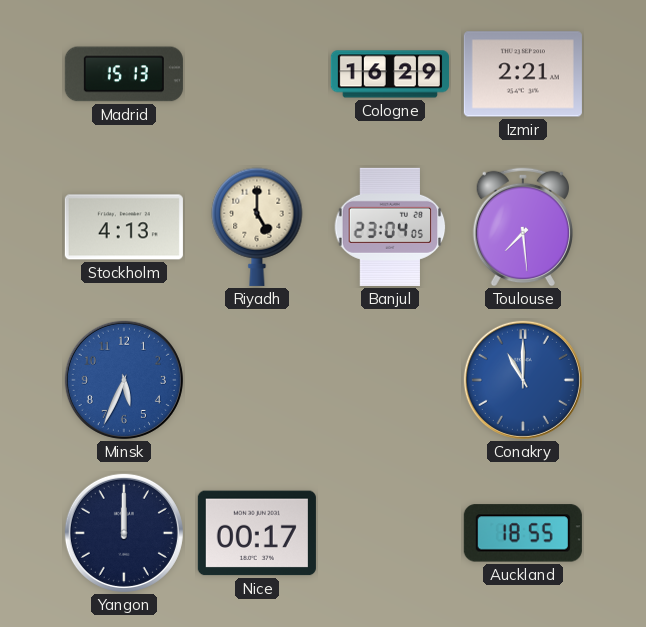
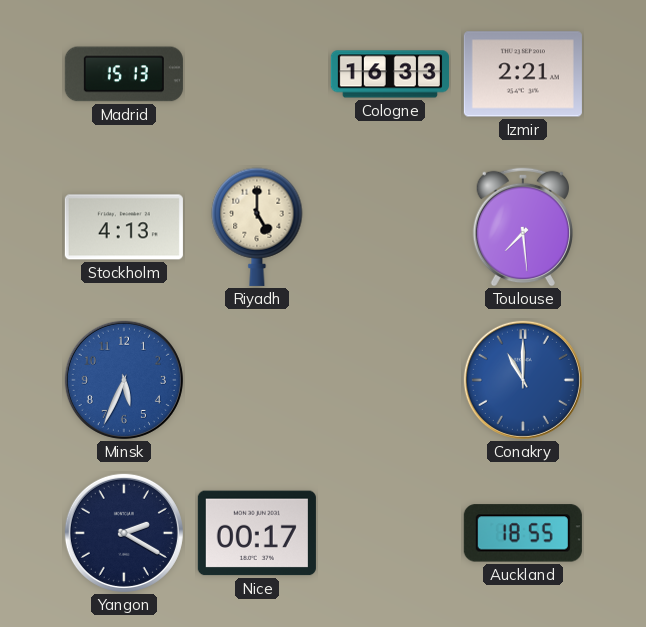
Cologne: 16:29 -> 16:33
Banjul: 23:04 -> none
Yangon: 12:00 -> 2:20
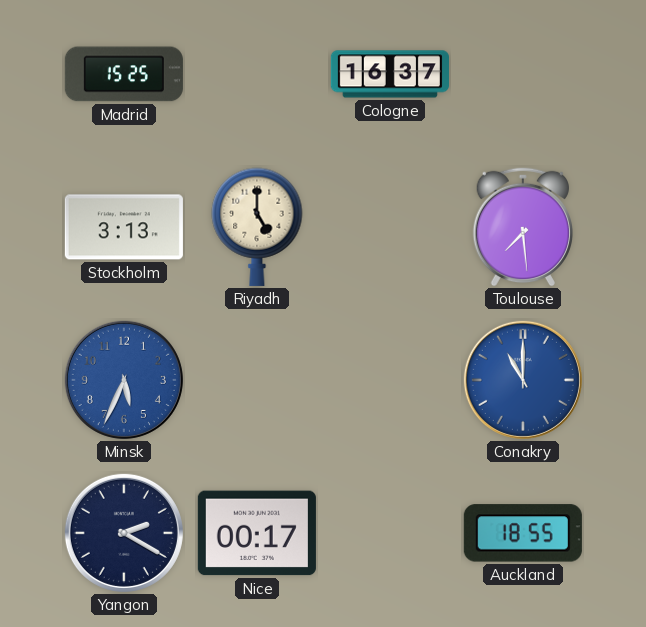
Madrid: 15:13 -> 15:25
Cologne: 16:33 -> 16:37
Izmir: 2:21 -> none
Stockholm: 4:13 -> 3:13
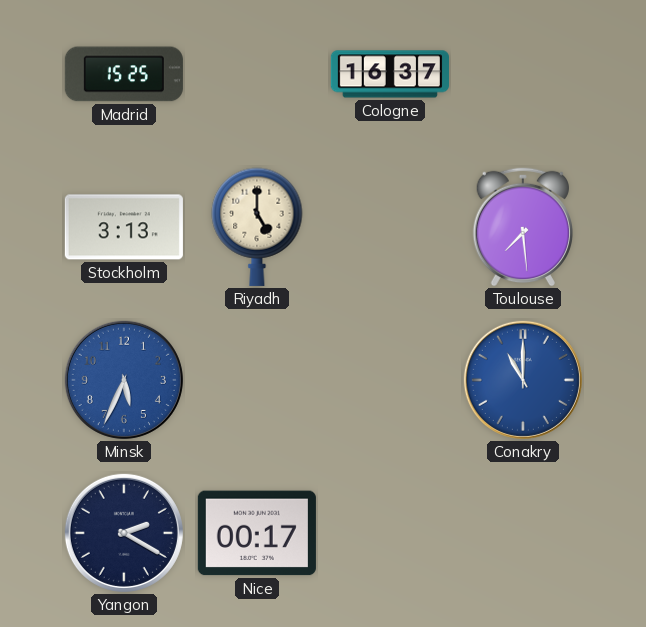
Auckland: 18:55 -> none
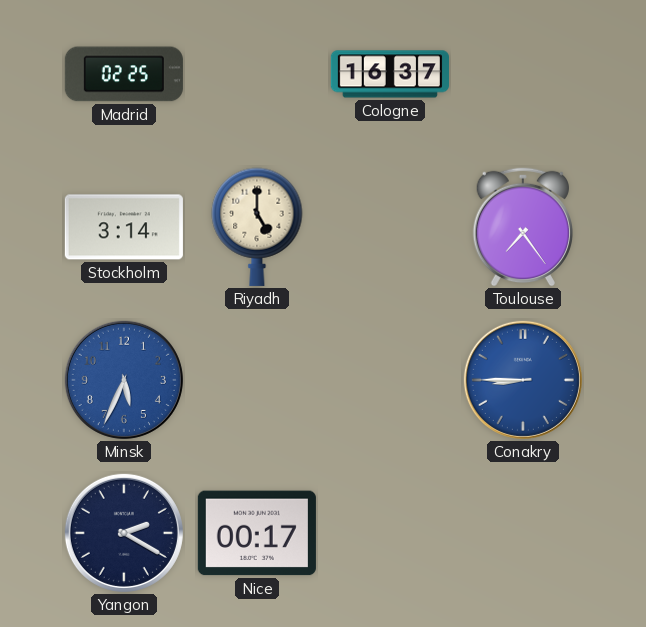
Madrid: 15:25 -> 02:25
Stockholm: 3:13 -> 3:14
Toulouse: 7:29 -> 7:24
Conakry: 11:00 -> 8:45
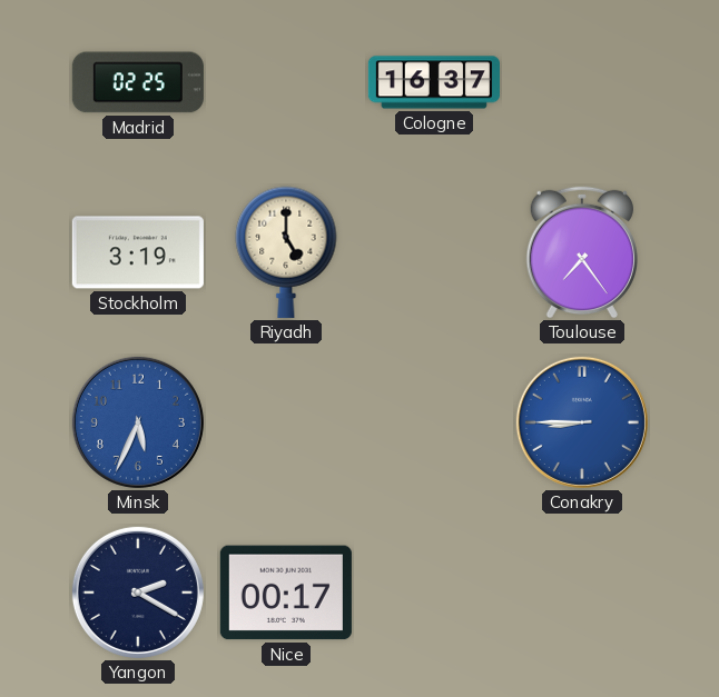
Stockholm: 3:14 -> 3:19
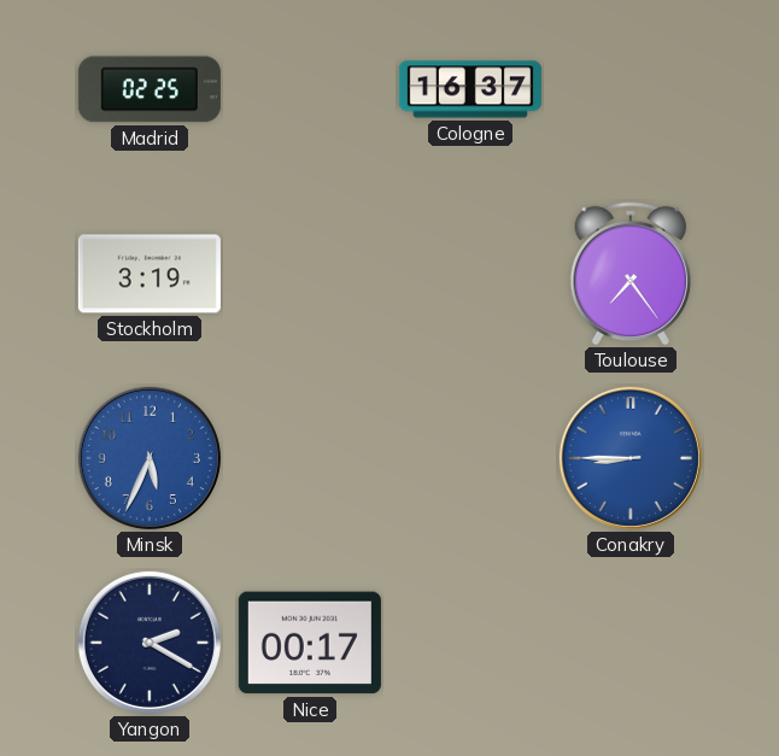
Riyadh: 5:00 -> none
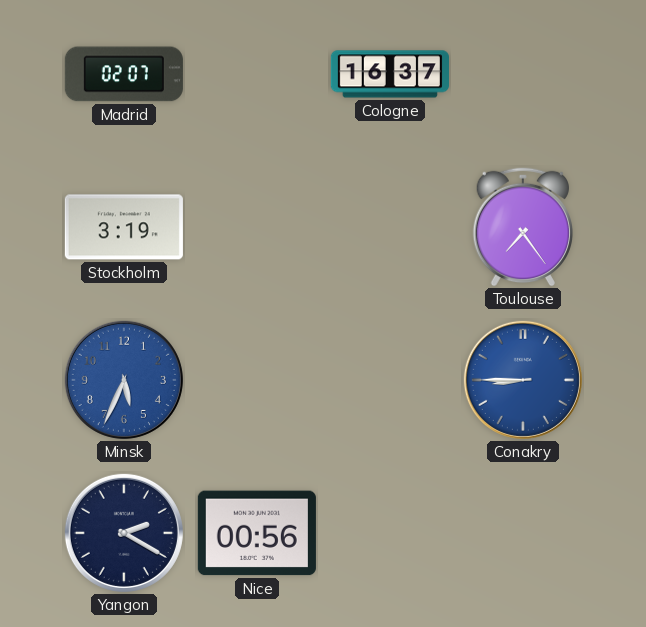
Madrid: 02:25 -> 02:07
Nice: 00:17 -> 00:56
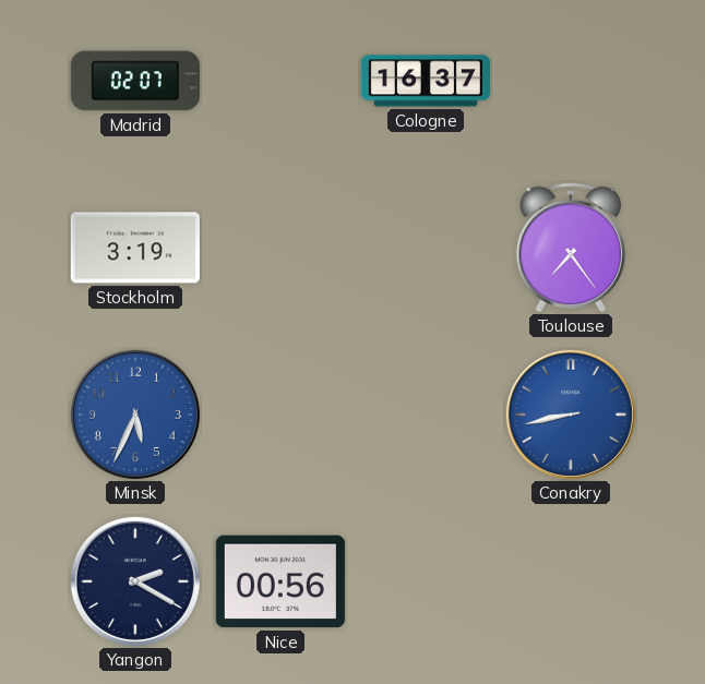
Conakry: 8:45 -> 8:43
